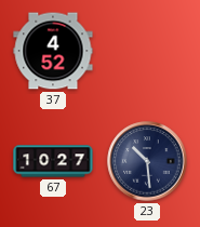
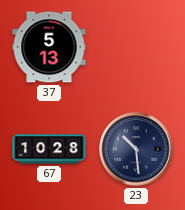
37: 4:52 -> 5:13
67: 10:27 -> 10:28
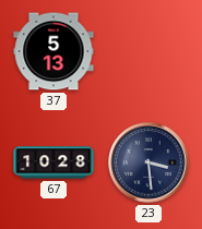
23: 10:29 -> 3:29
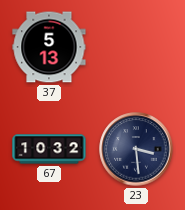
67: 10:28 -> 10:32
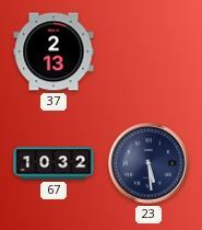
37: 5:13 -> 2:13
23: 3:29 -> 5:29
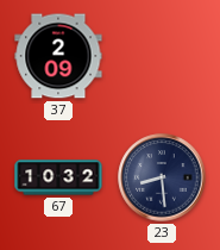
37: 2:13 -> 2:09
23: 5:29 -> 8:29
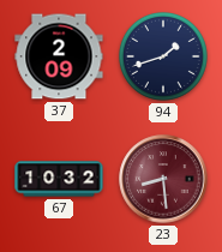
94: none -> 1:42
23 dial: navy -> burgundy
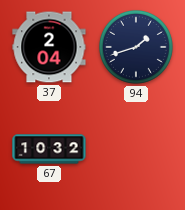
37: 2:09 -> 2:04
23: 8:29 -> none
